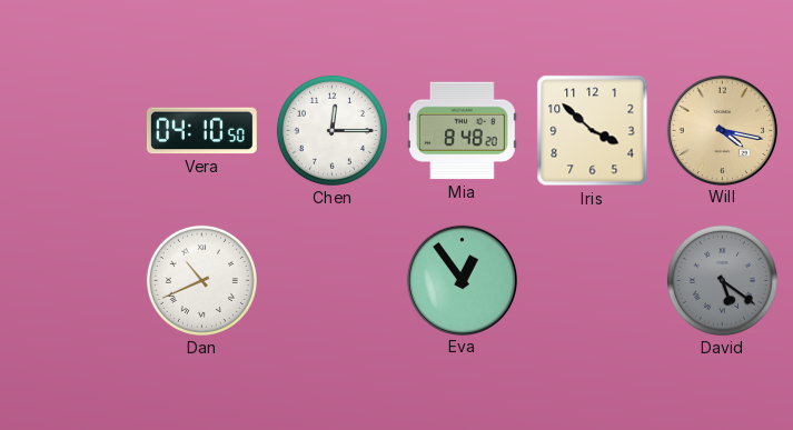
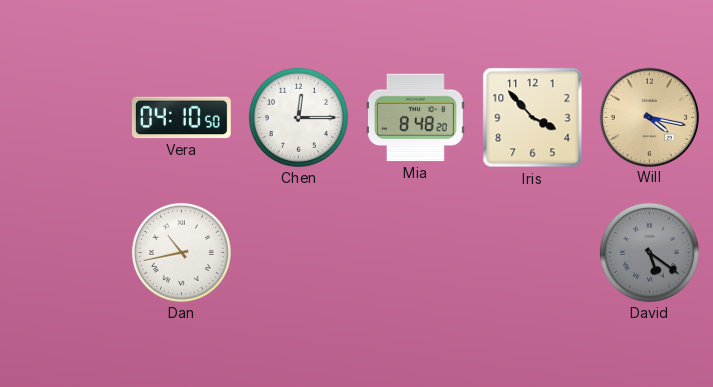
Iris: 3:52 -> 3:53
Dan: 10:41 -> 10:43
Eva: 12:54 -> none
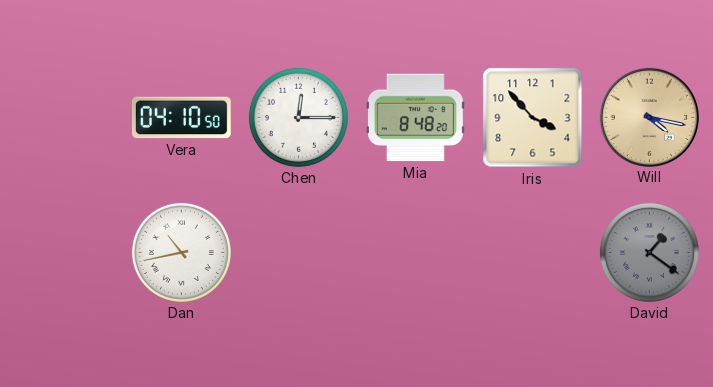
David: 5:21 -> 1:21
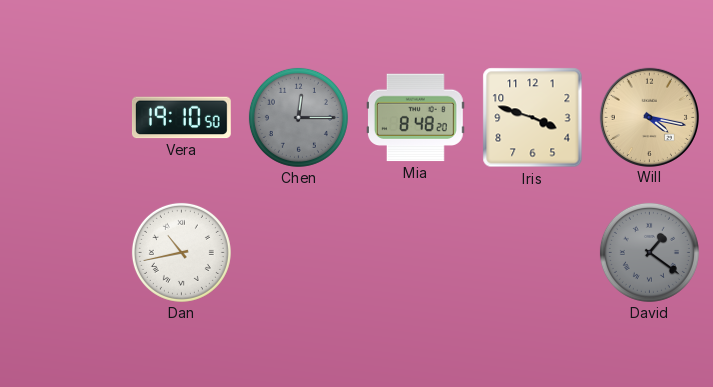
Vera: 04:10 -> 19:10
Chen dial: white -> grey
Iris: 3:53 -> 3:48
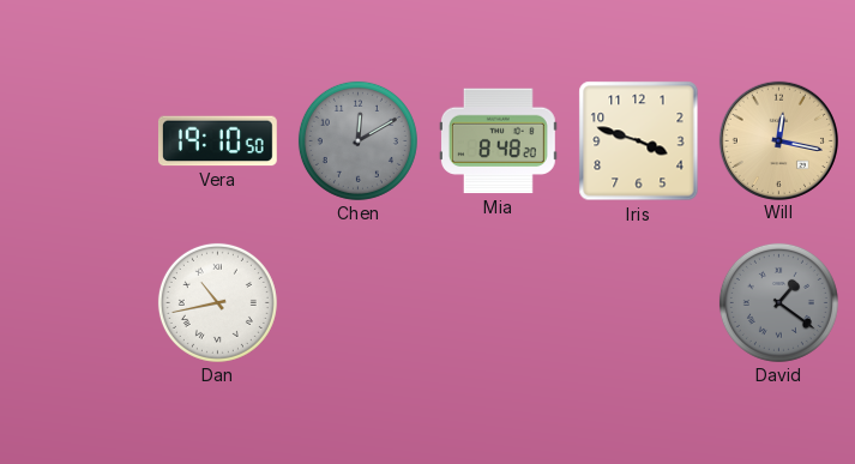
Chen: 12:15 -> 12:10
Will: 4:17 -> 12:17
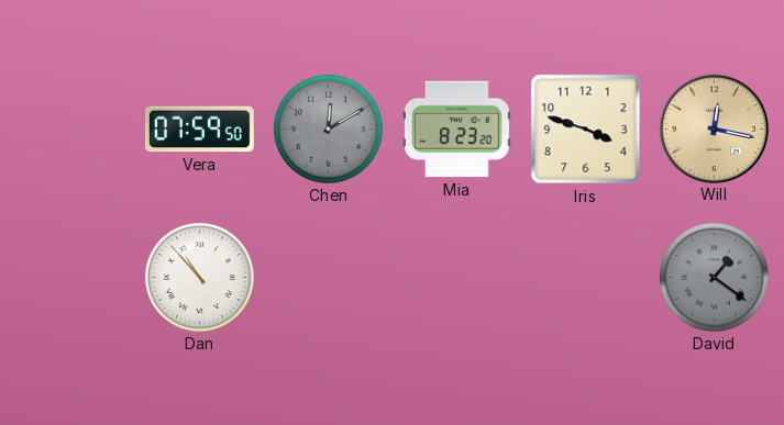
Vera: 19:10 -> 07:59
Mia: 8:48 -> 8:23
Dan: 10:43 -> 10:53
